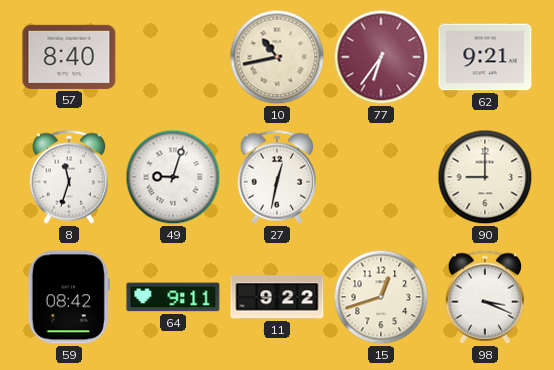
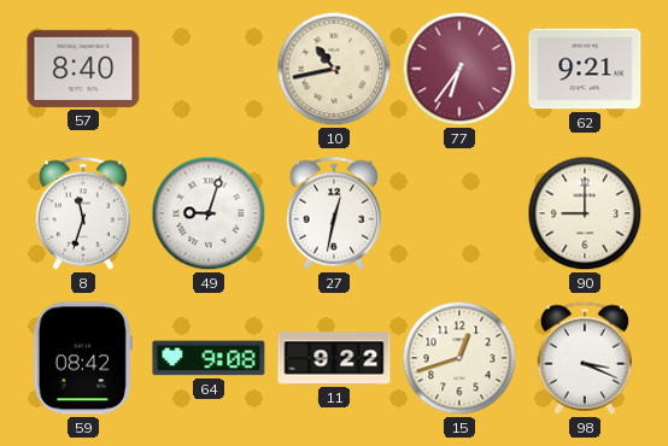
64: 9:11 -> 9:08
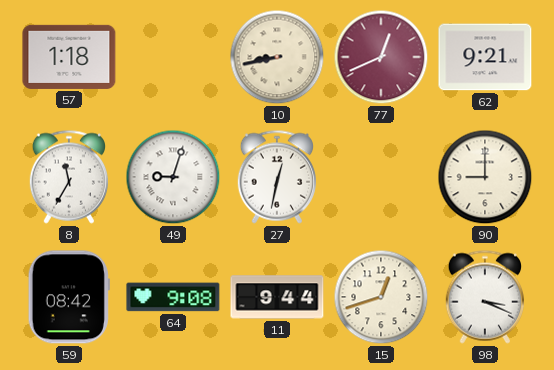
57: 8:40 -> 1:18
10: 10:43 -> 8:43
77: 6:36 -> 12:41
8: 11:33 -> 11:35
11: 9:22 -> 9:44
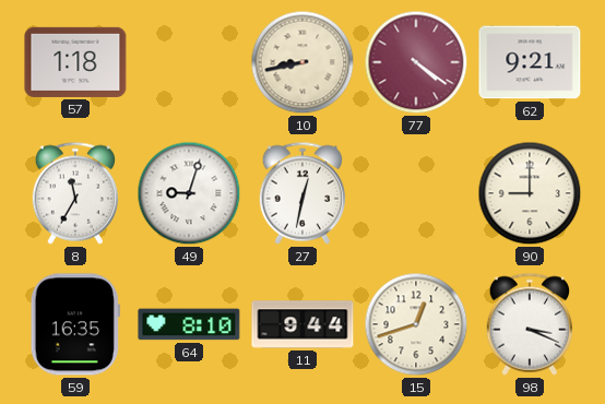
77: 12:41 -> 4:21
59: 08:42 -> 16:35
64: 9:08 -> 8:10
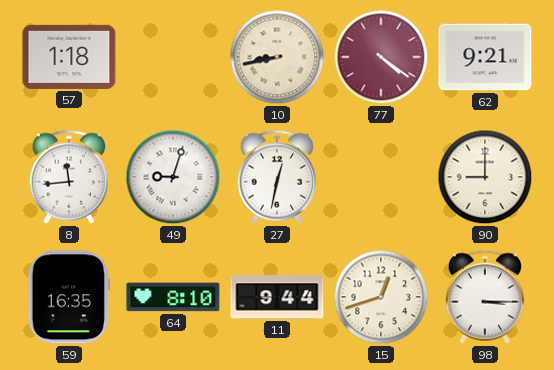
8: 11:35 -> 11:44
98: 3:19 -> 3:15
